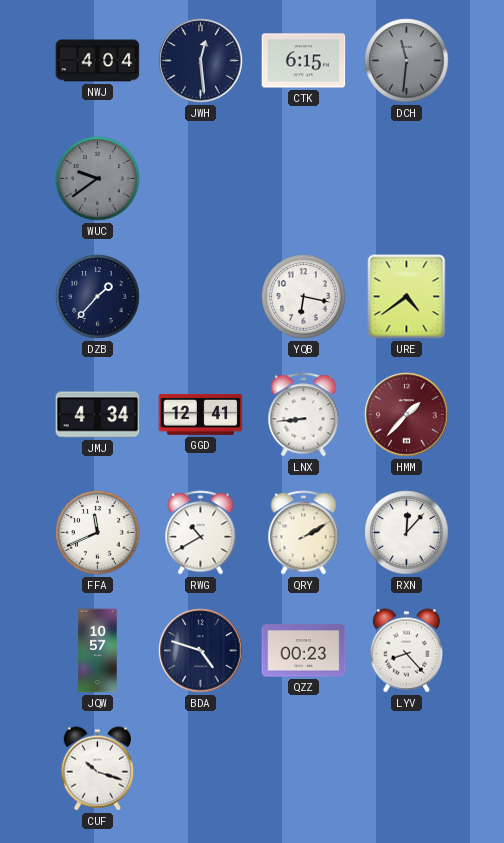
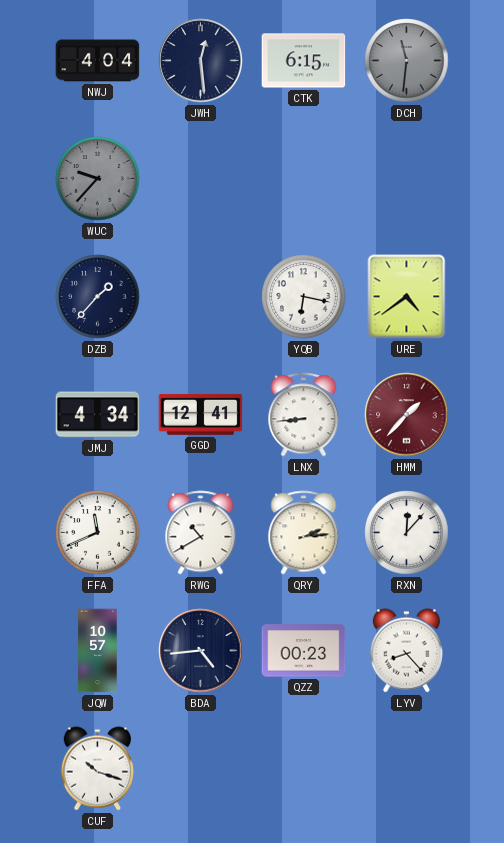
WUC: 9:39 -> 9:37
QRY: 2:10 -> 2:14
BDA: 4:48 -> 4:44
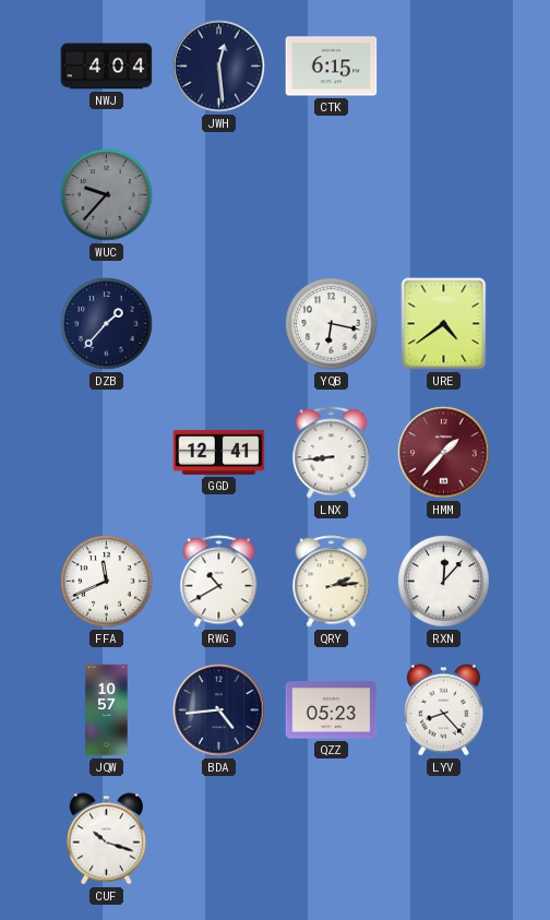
DCH: 11:31 -> none
JMJ: 4:34 -> none
QZZ: 00:23 -> 05:23
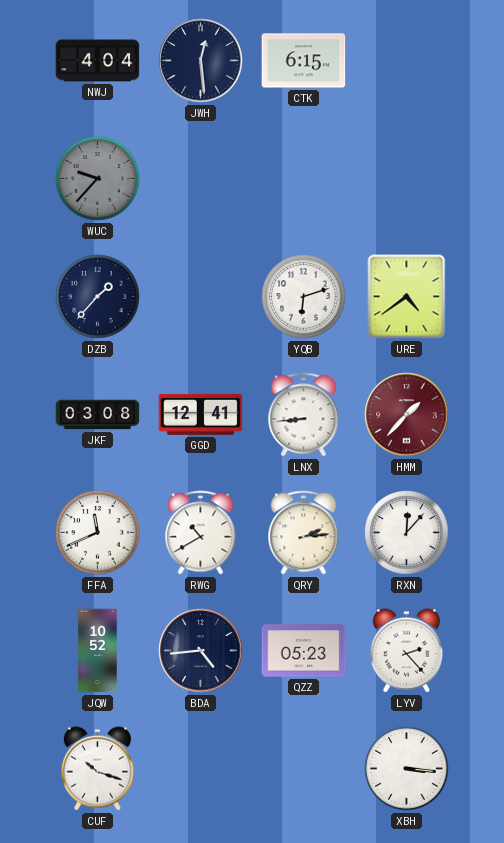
YQB: 6:17 -> 6:12
JKF: none -> 03:08
JQW: 10:57 -> 10:52
LYV: 8:23 -> 2:23
XBH: none -> 3:16
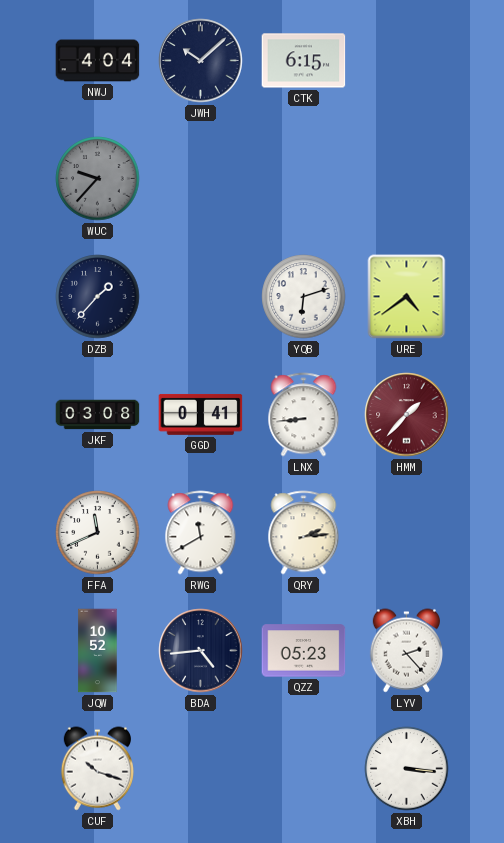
JWH: 12:29 -> 10:08
GGD: 12:41 -> 0:41
RWG: 10:40 -> 11:40
RXN: 12:07 -> none
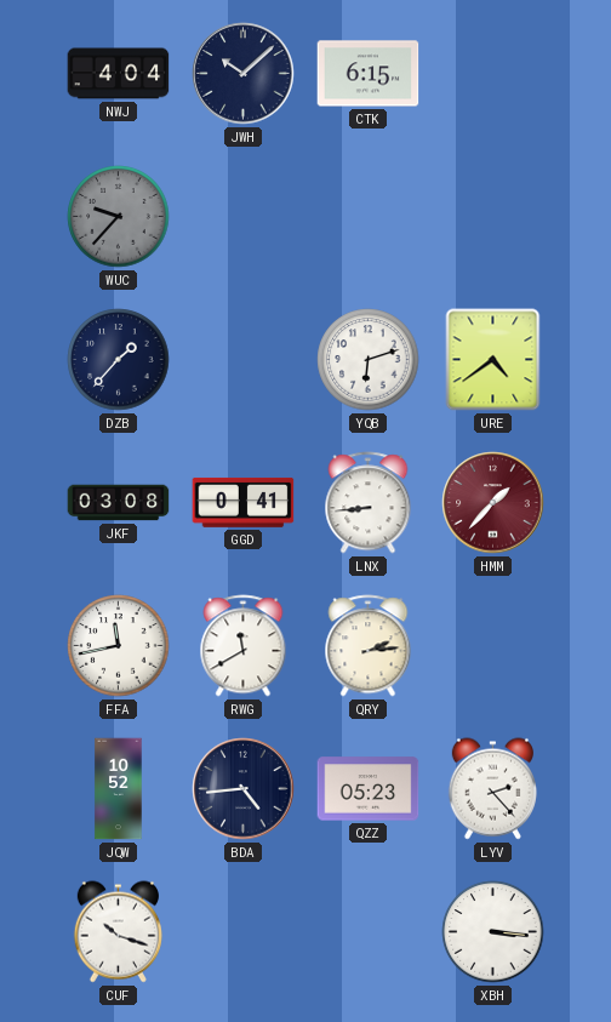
FFA: 11:41 -> 11:43
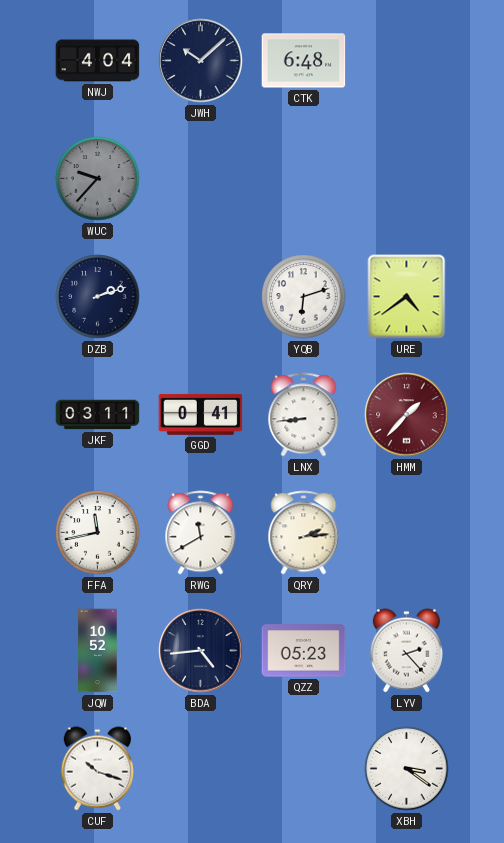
CTK: 6:15 -> 6:48
DZB: 1:37 -> 2:12
JKF: 03:08 -> 03:11
XBH: 3:16 -> 3:21
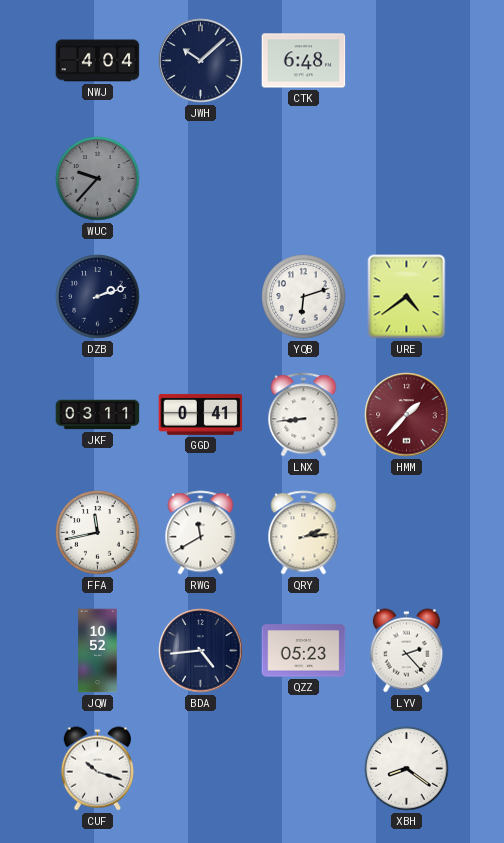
XBH: 3:21 -> 8:21
